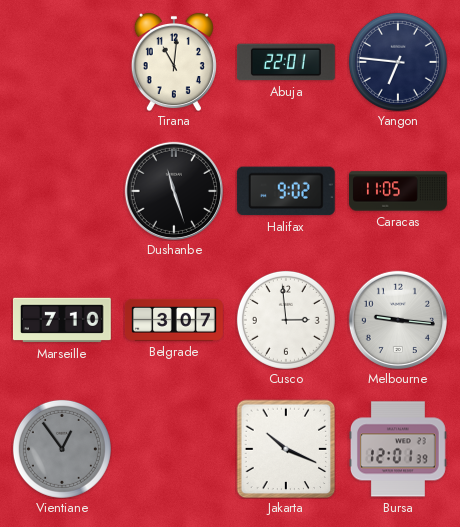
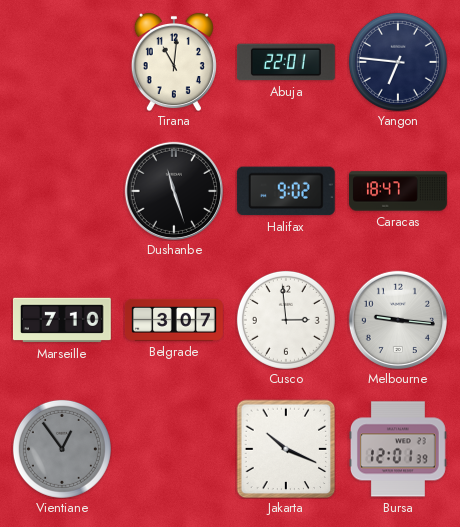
Caracas: 11:05 -> 18:47
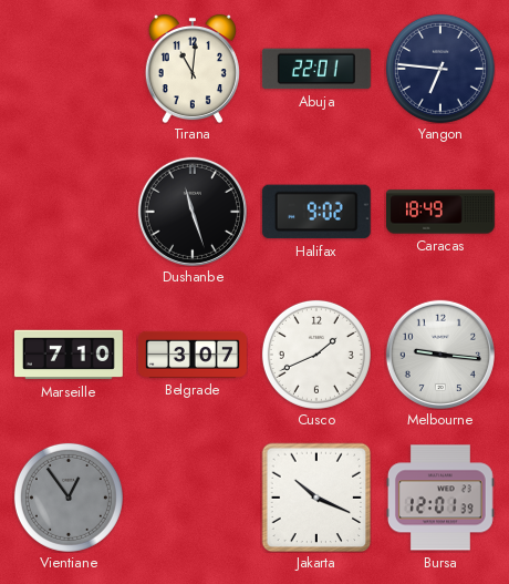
Caracas: 18:47 -> 18:49
Cusco: 2:59 -> 1:41
